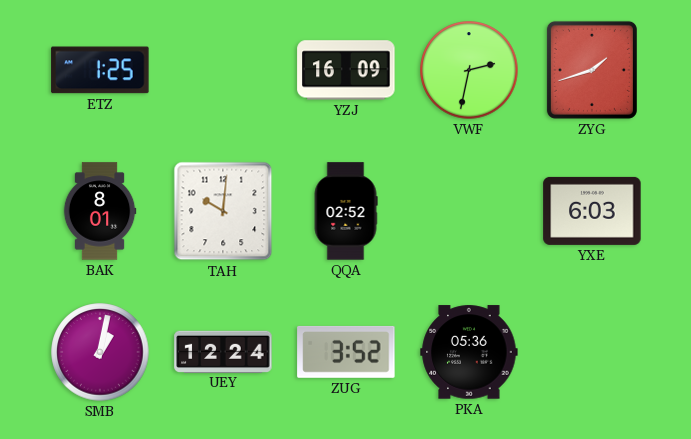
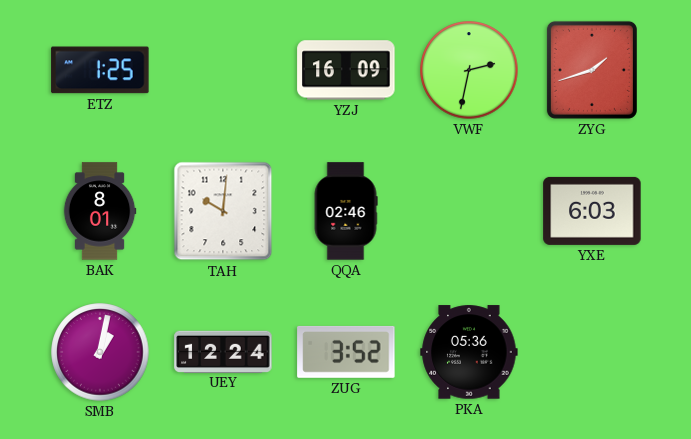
QQA: 02:52 -> 02:46
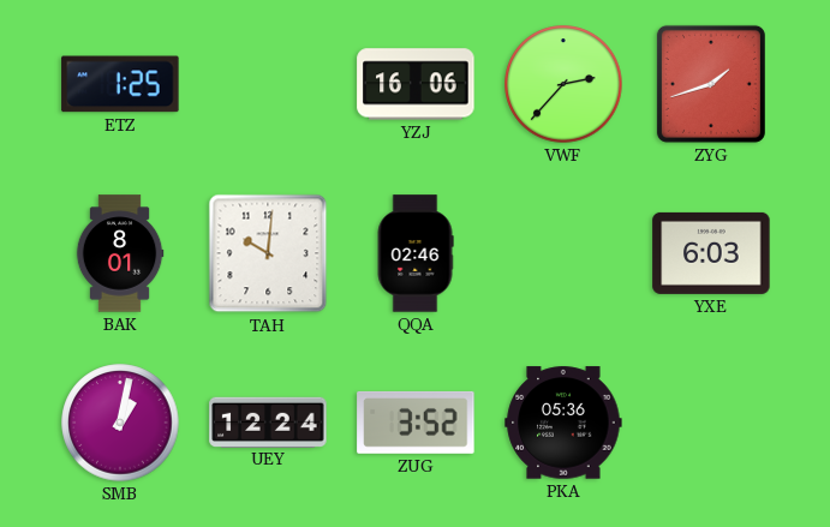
YZJ: 16:09 -> 16:06
VWF: 2:32 -> 2:37
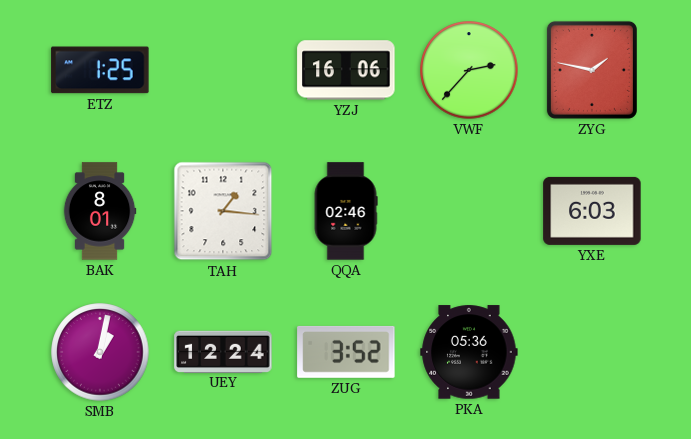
ZYG: 1:42 -> 1:47
TAH: 10:01 -> 1:16
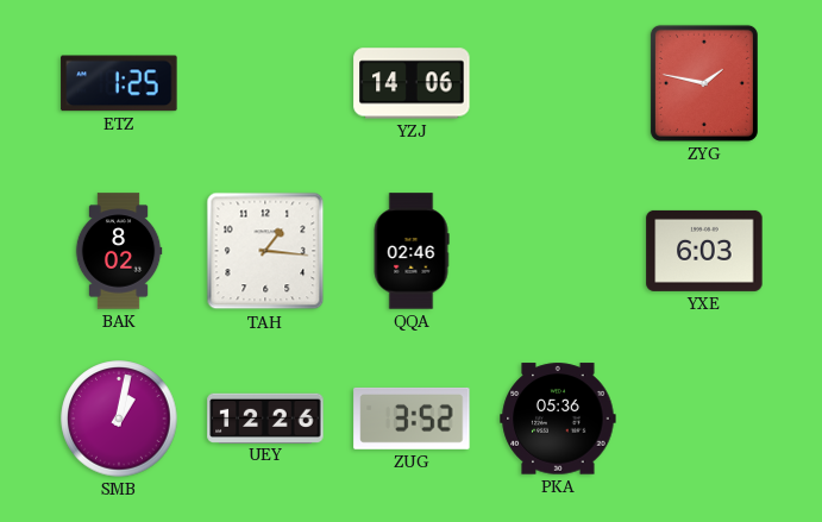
YZJ: 16:06 -> 14:06
VWF: 2:37 -> none
BAK: 8:01 -> 8:02
UEY: 12:24 -> 12:26
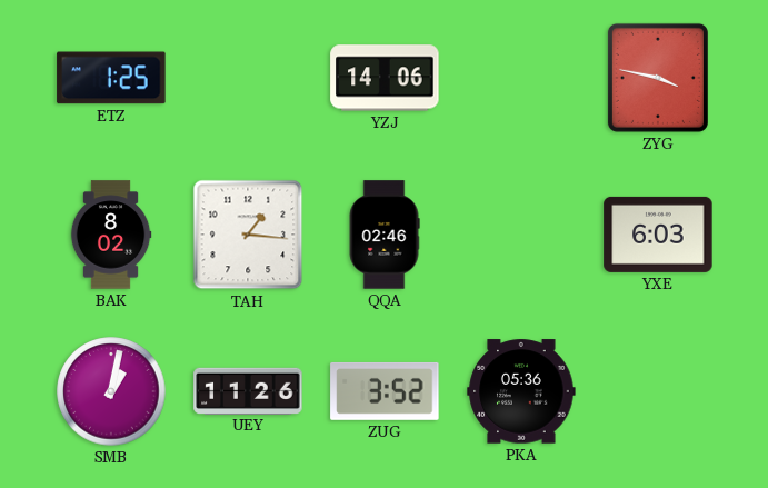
ZYG: 1:47 -> 3:47
UEY: 12:26 -> 11:26
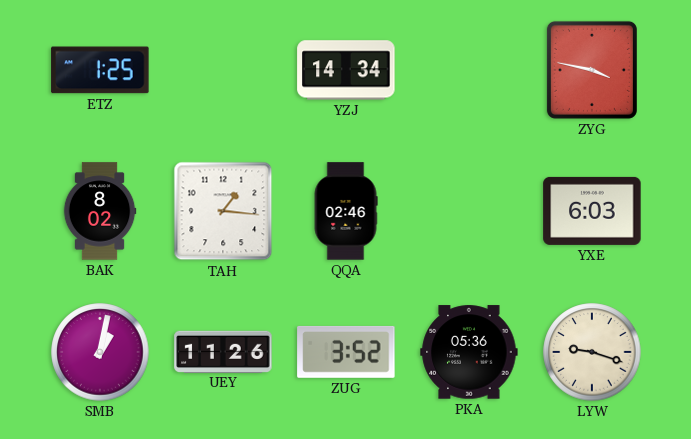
YZJ: 14:06 -> 14:34
LYW: none -> 9:18
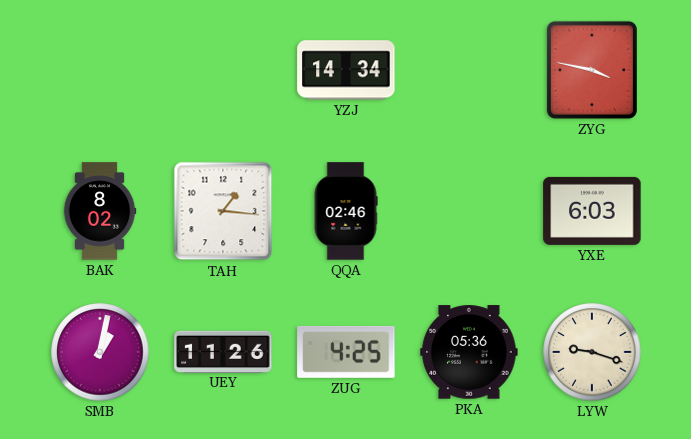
ETZ: 1:25 -> none
ZUG: 3:52 -> 4:25
